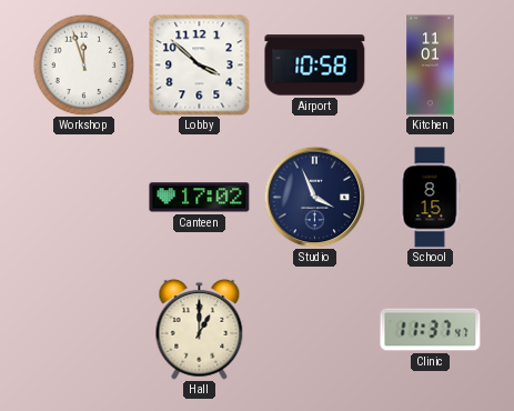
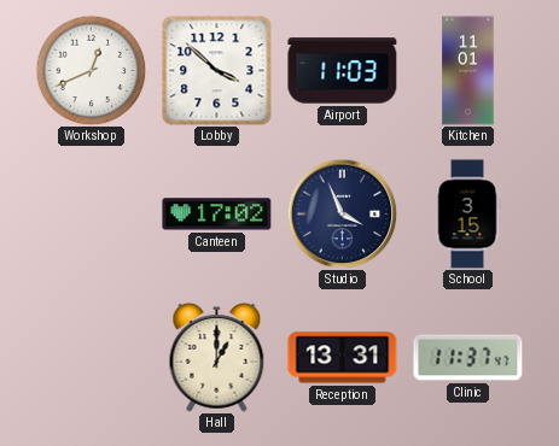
Workshop: 11:57 -> 12:41
Airport: 10:58 -> 11:03
School: 8:15 -> 3:15
Reception: none -> 13:31
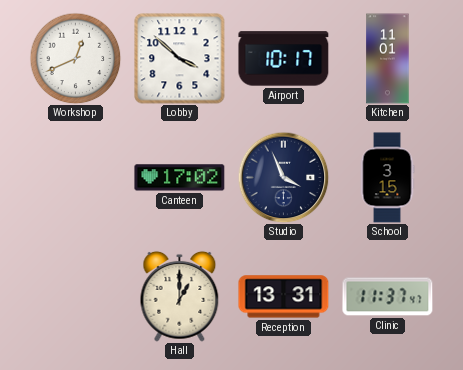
Airport: 11:03 -> 10:17
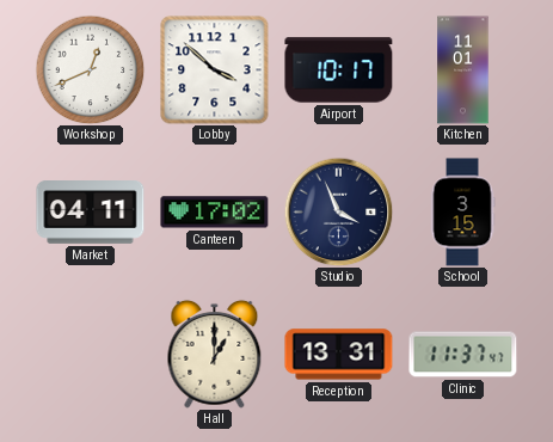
Market: none -> 04:11
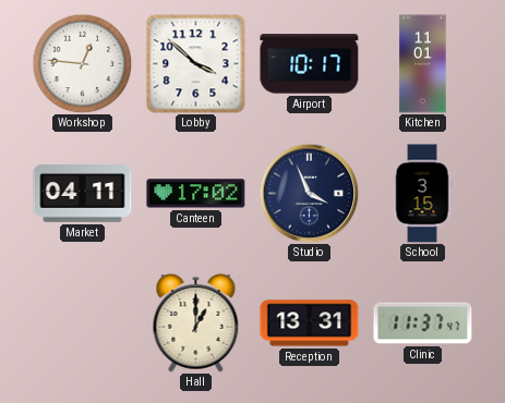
Workshop: 12:41 -> 12:46
